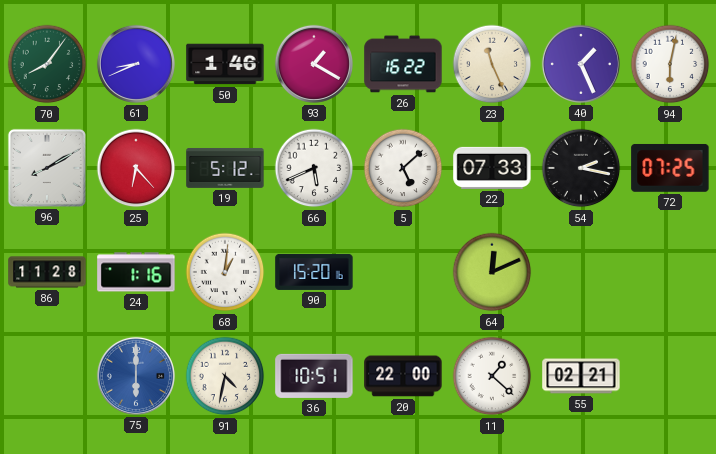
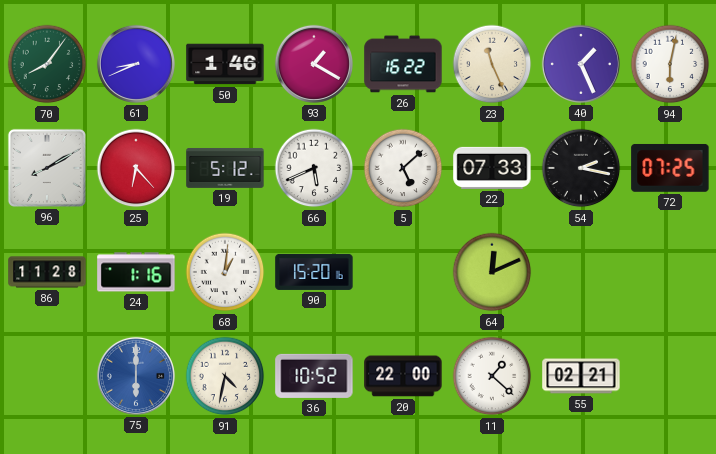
36: 10:51 -> 10:52
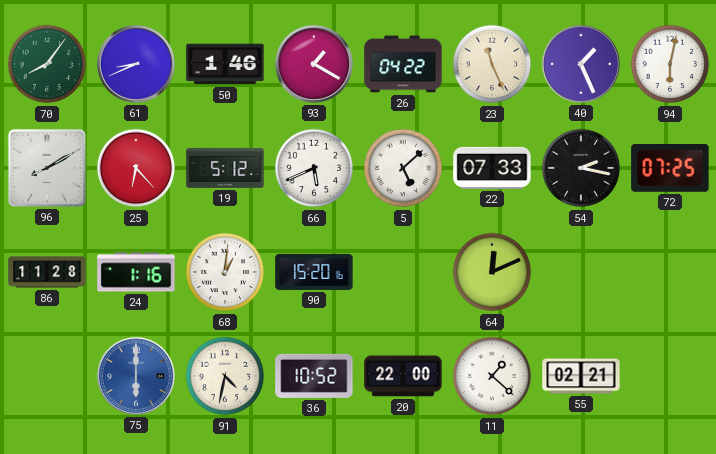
26: 16:22 -> 04:22
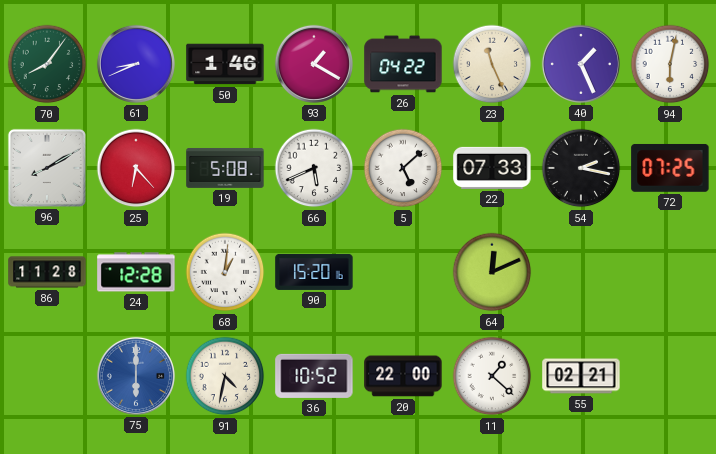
19: 5:12 -> 5:08
24: 1:16 -> 12:28
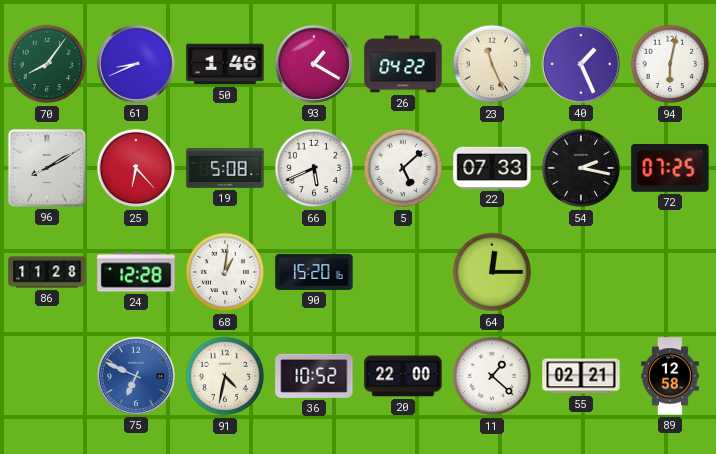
64: 12:11 -> 12:15
75: 6:00 -> 6:49
89: none -> 12:58
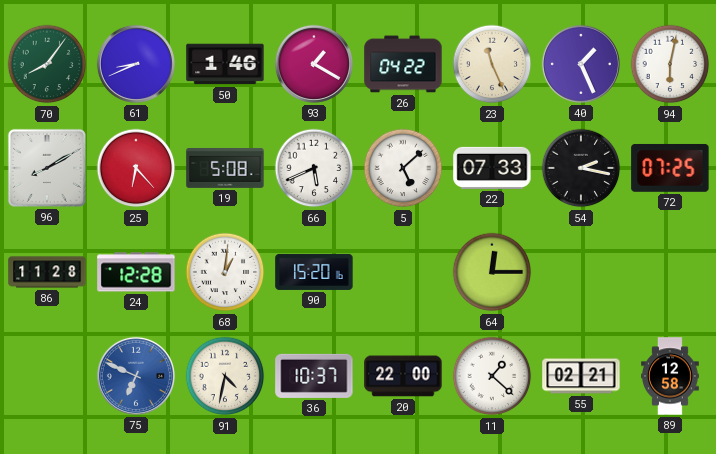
36: 10:52 -> 10:37
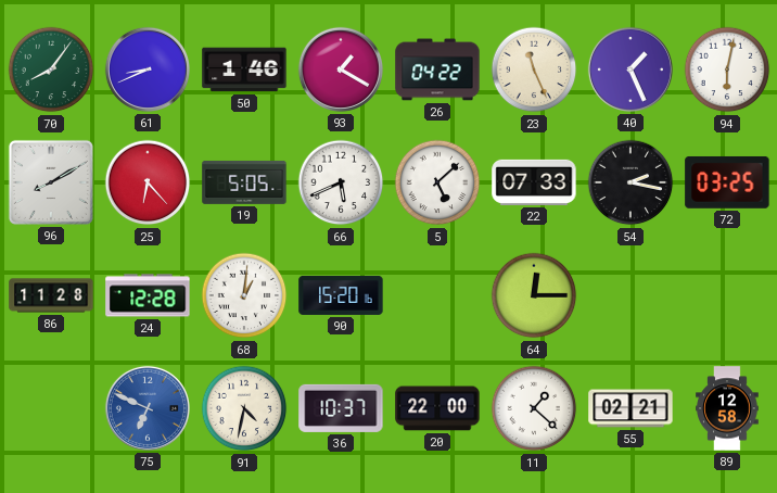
19: 5:08 -> 5:05
72: 07:25 -> 03:25
